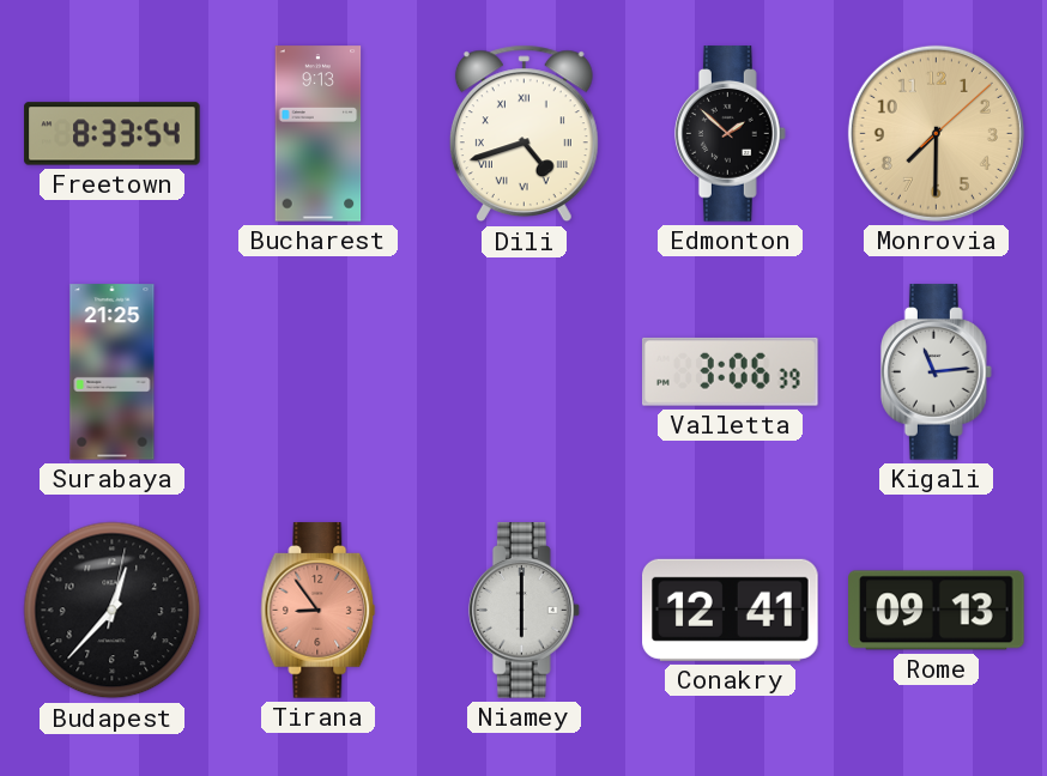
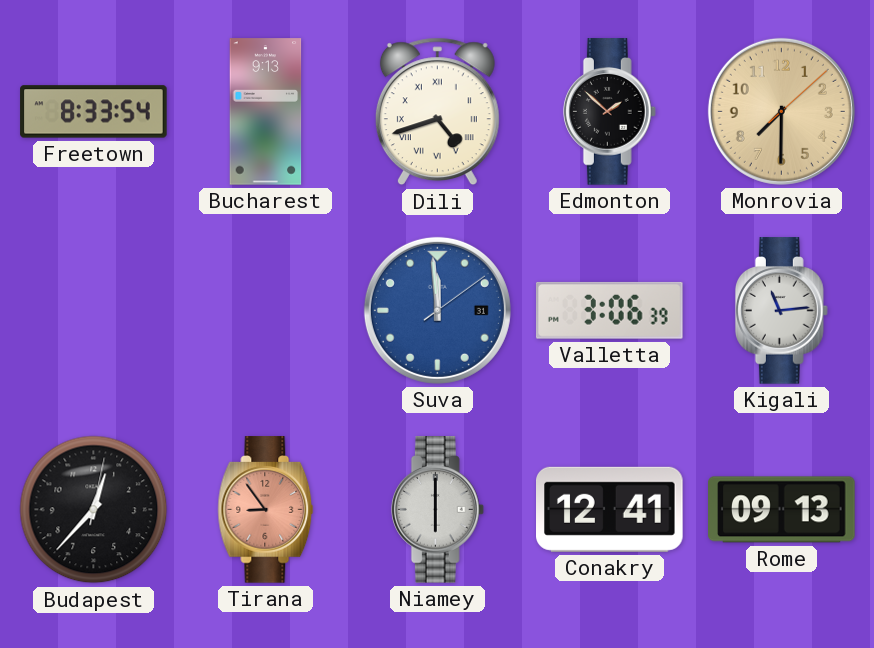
Surabaya: 21:25 -> none
Suva: none -> 11:59
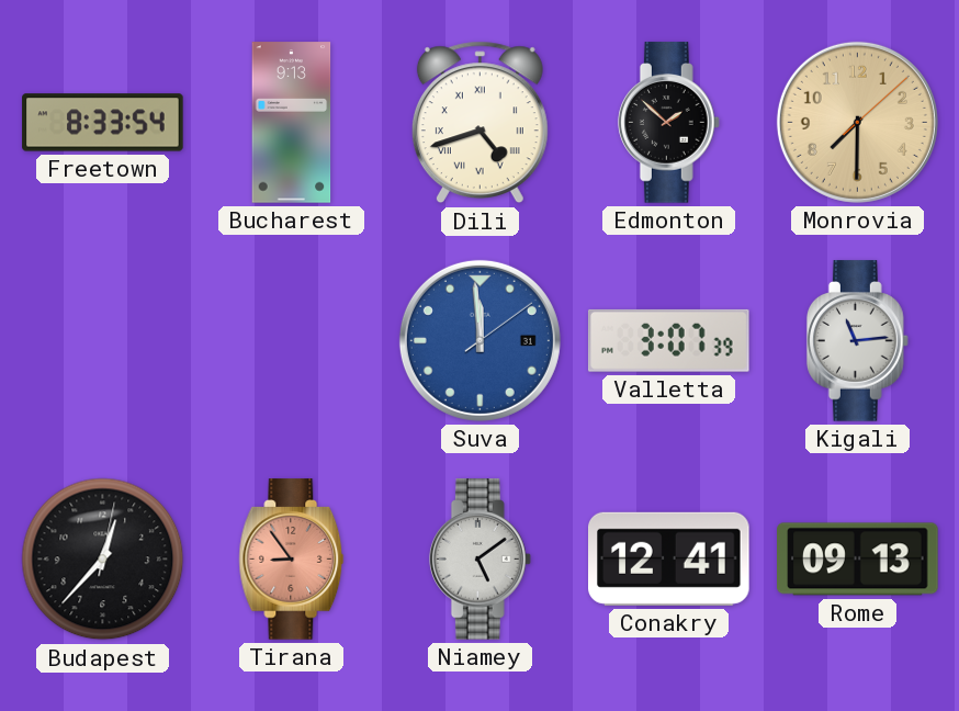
Valletta: 3:06 -> 3:07
Niamey: 6:00 -> 5:09
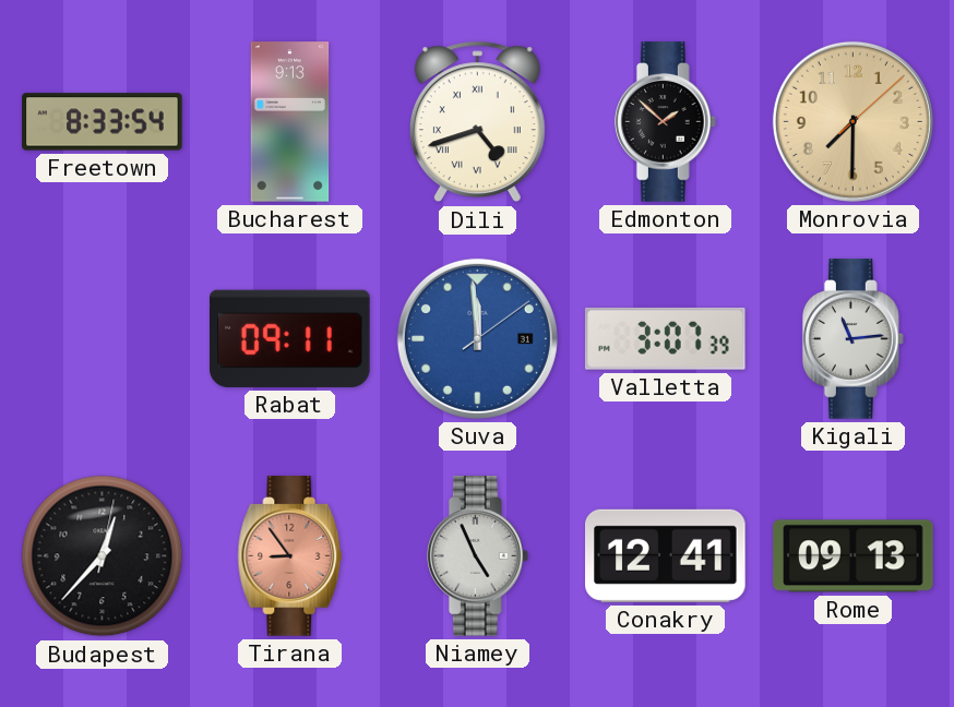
Rabat: none -> 09:11
Niamey: 5:09 -> 4:56
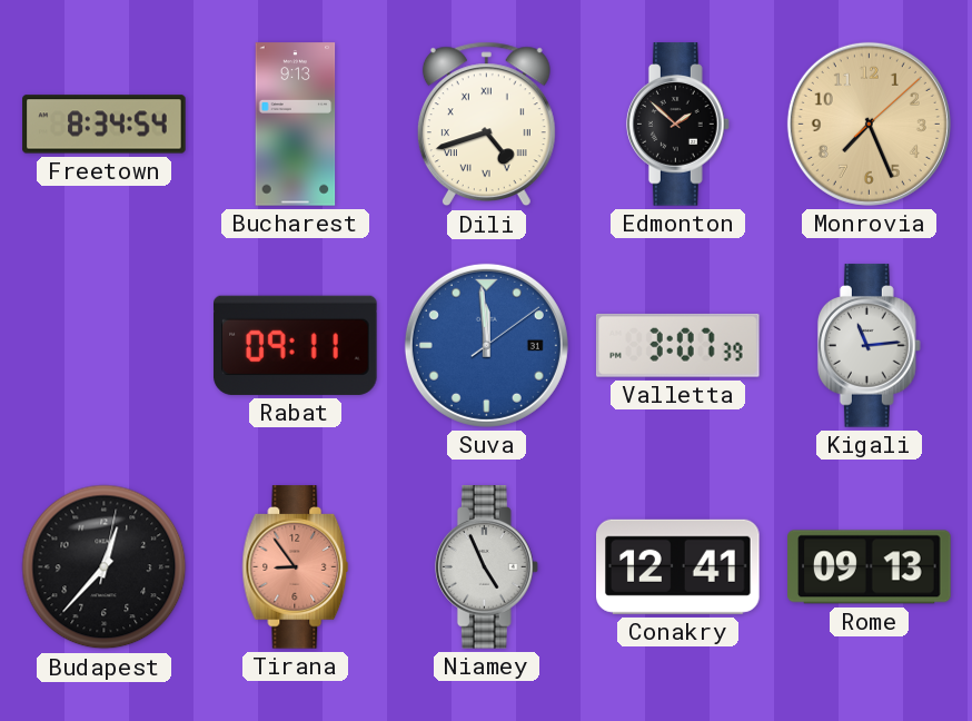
Freetown: 8:33 -> 8:34
Monrovia: 7:30 -> 7:26
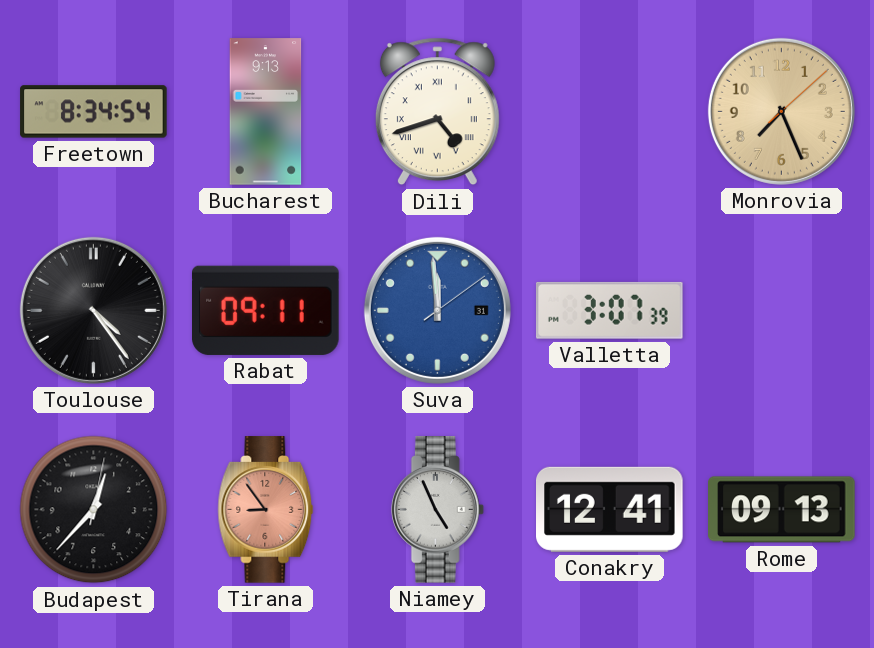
Edmonton: 1:52 -> none
Toulouse: none -> 4:24
Kigali: 11:14 -> none
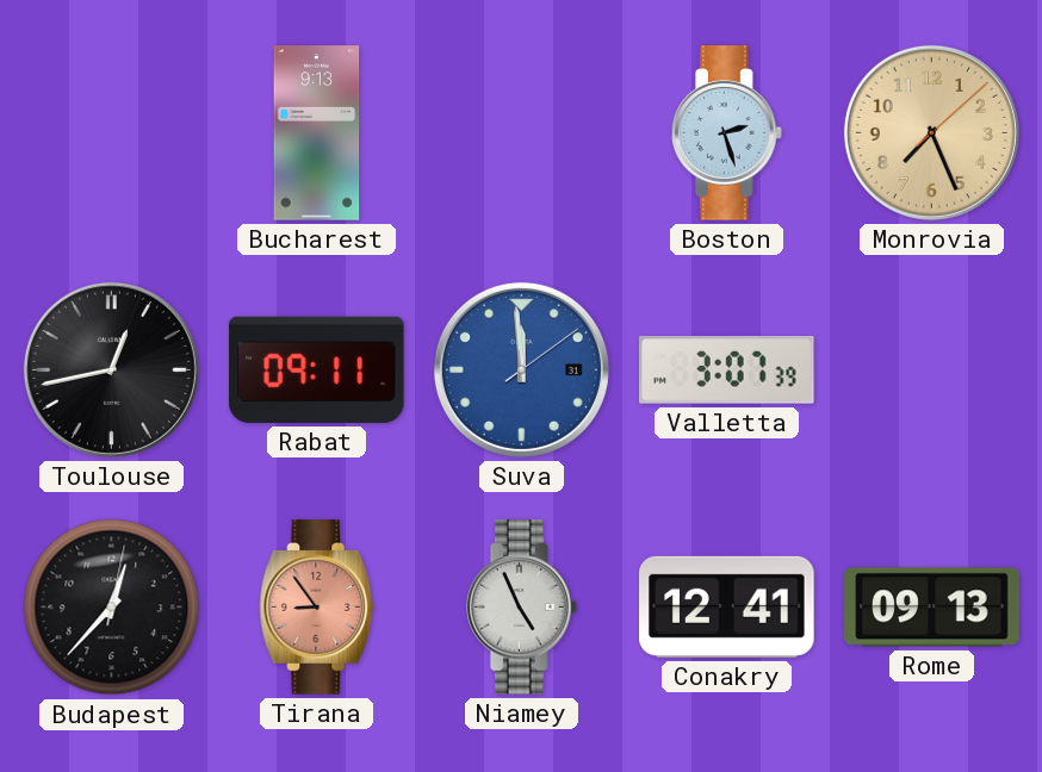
Freetown: 8:34 -> none
Dili: 4:42 -> none
Boston: none -> 2:27
Toulouse: 4:24 -> 12:43
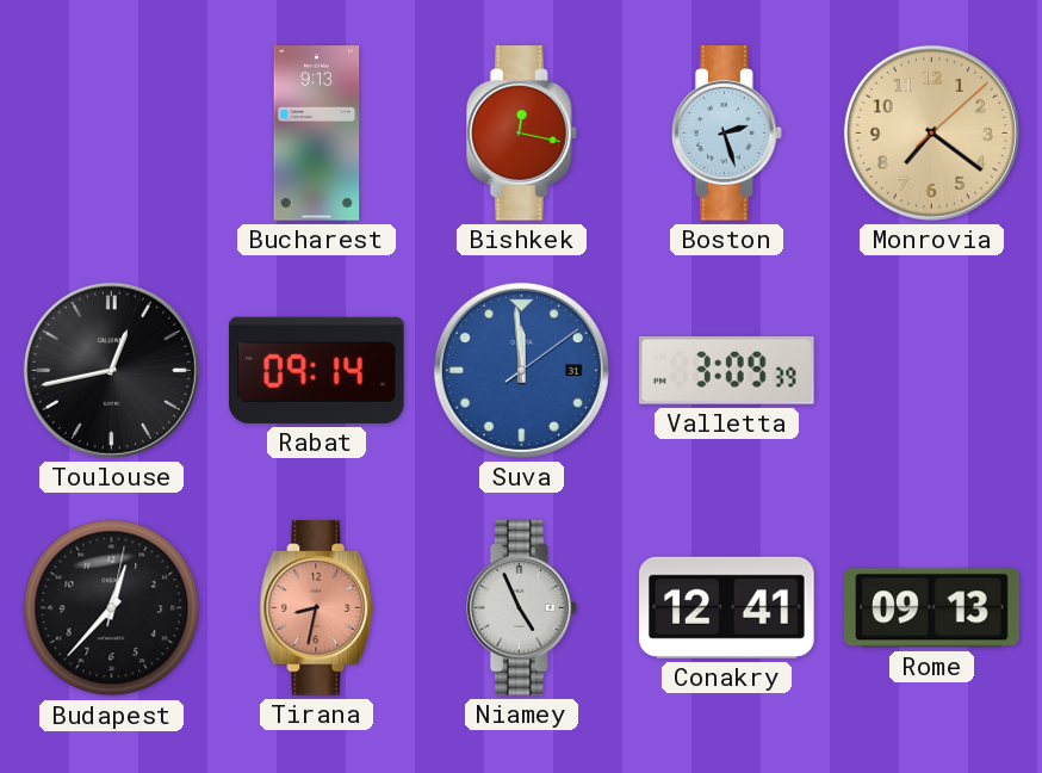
Bishkek: none -> 12:17
Monrovia: 7:26 -> 7:21
Rabat: 09:11 -> 09:14
Valletta: 3:07 -> 3:09
Tirana: 8:54 -> 8:32
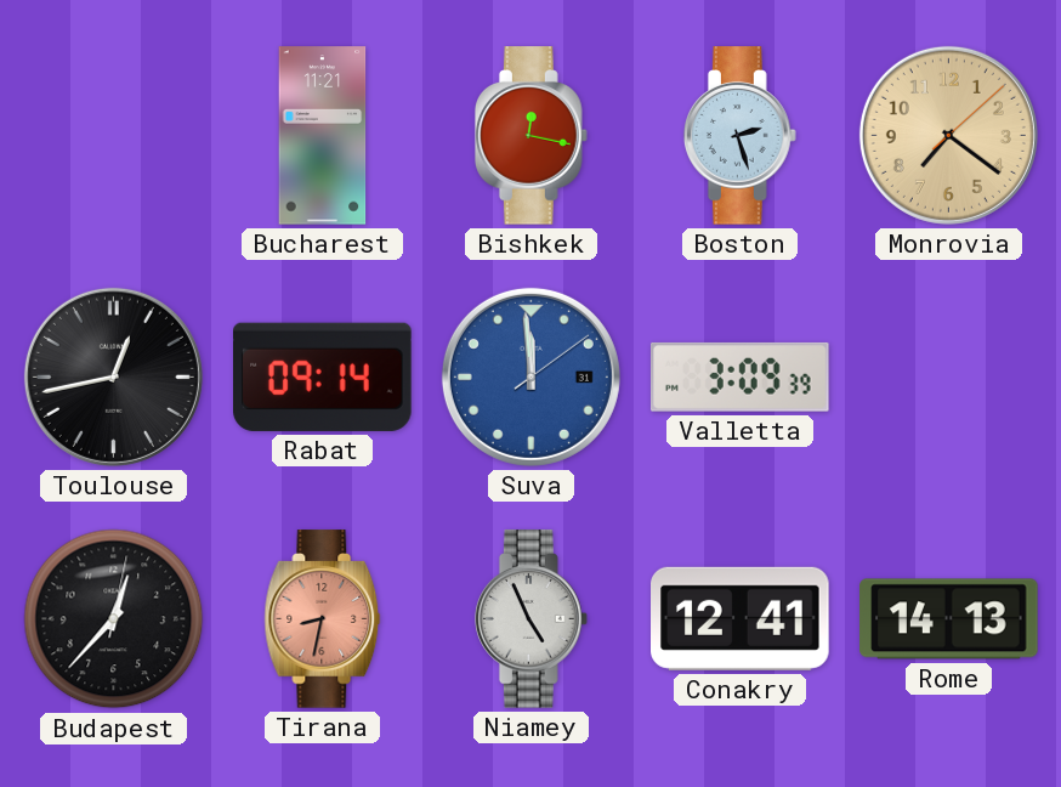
Bucharest: 9:13 -> 11:21
Rome: 09:13 -> 14:13
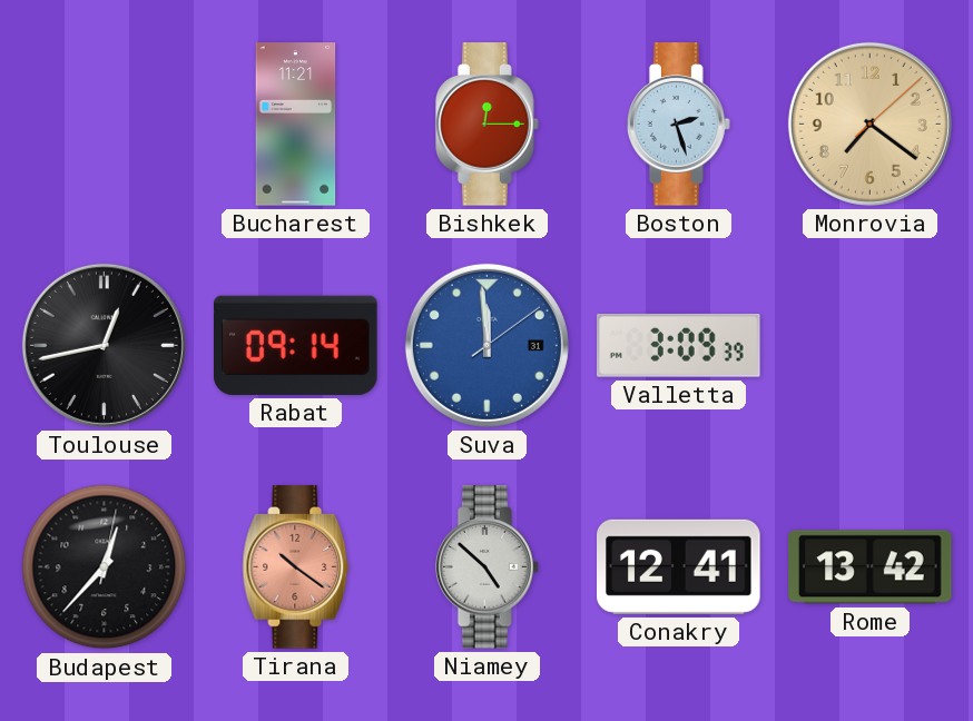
Bishkek: 12:17 -> 12:15
Tirana: 8:32 -> 10:21
Niamey: 4:56 -> 4:52
Rome: 14:13 -> 13:42
